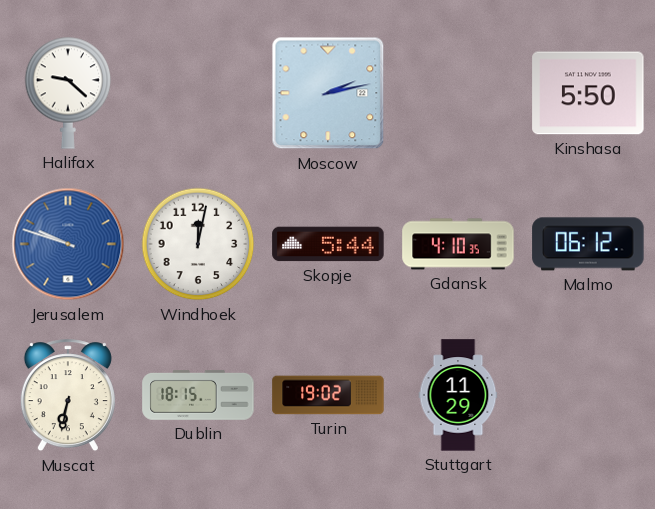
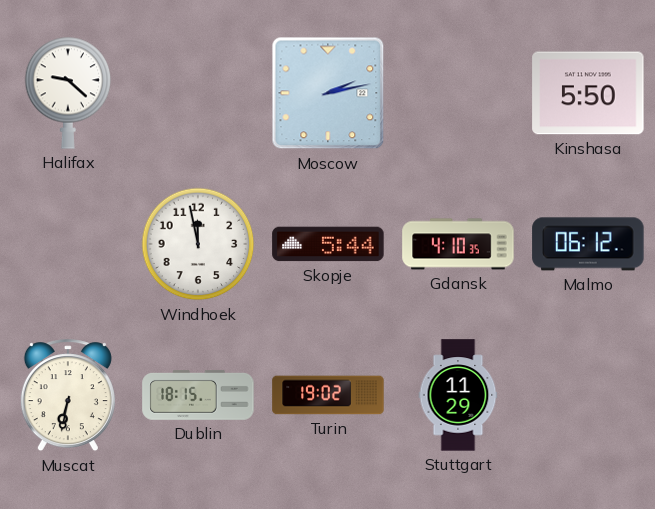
Jerusalem: 9:48 -> none
Windhoek: 12:02 -> 11:58
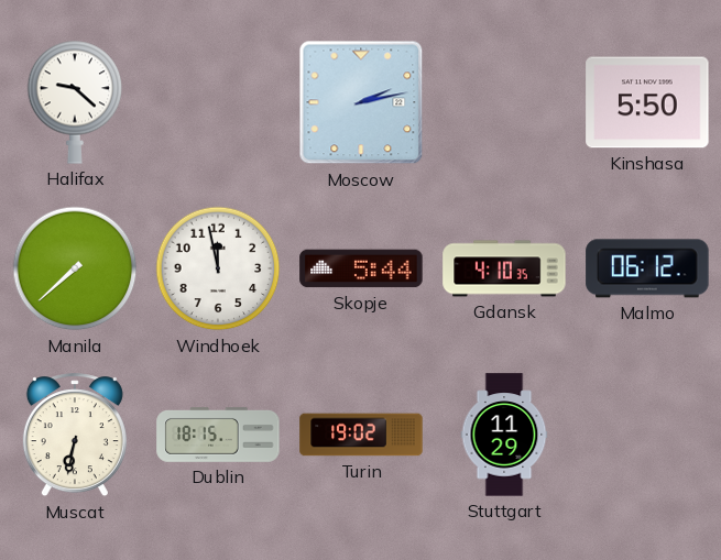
Manila: none -> 7:38
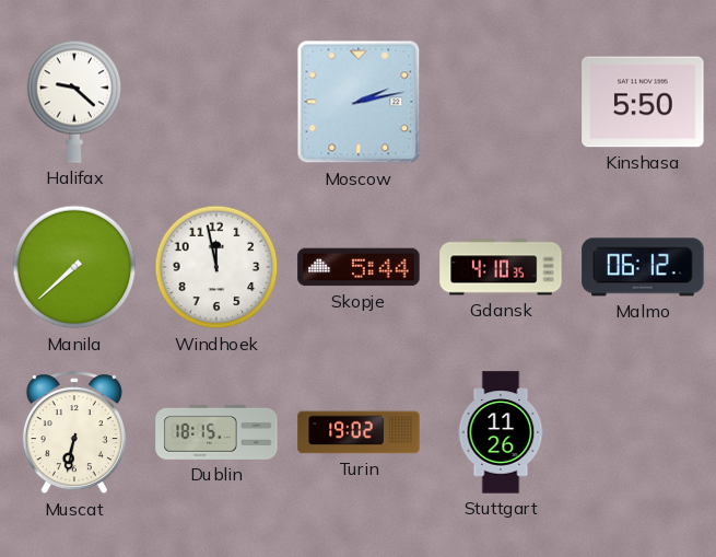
Stuttgart: 11:29 -> 11:26
